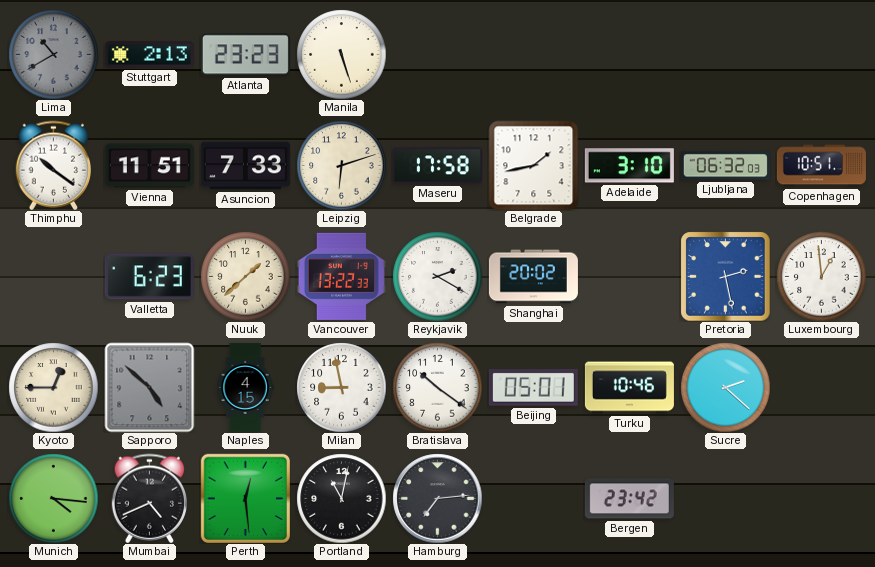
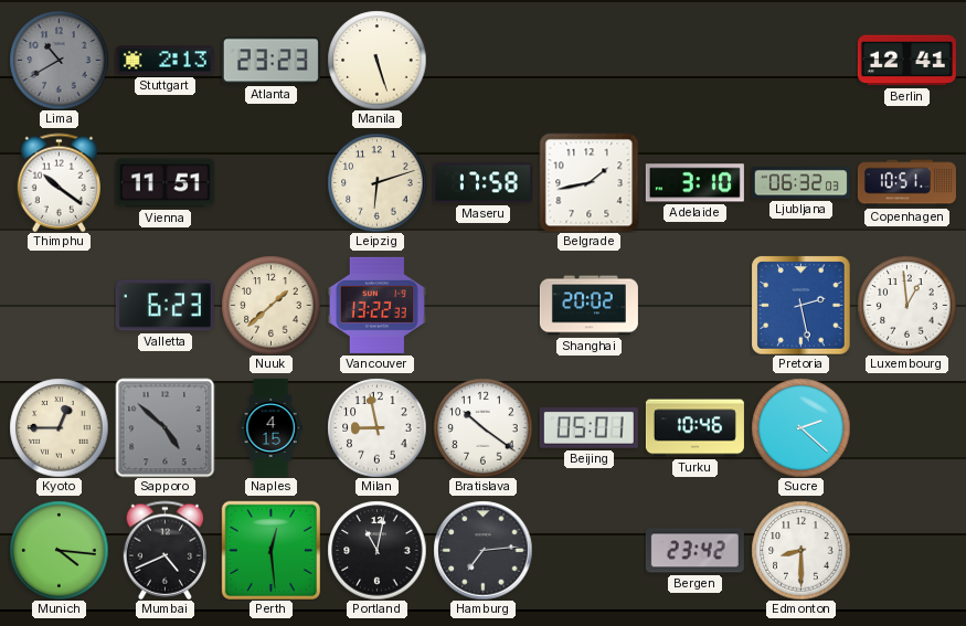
Berlin: none -> 12:41
Asuncion: 7:33 -> none
Reykjavik: 2:20 -> none
Edmonton: none -> 8:30
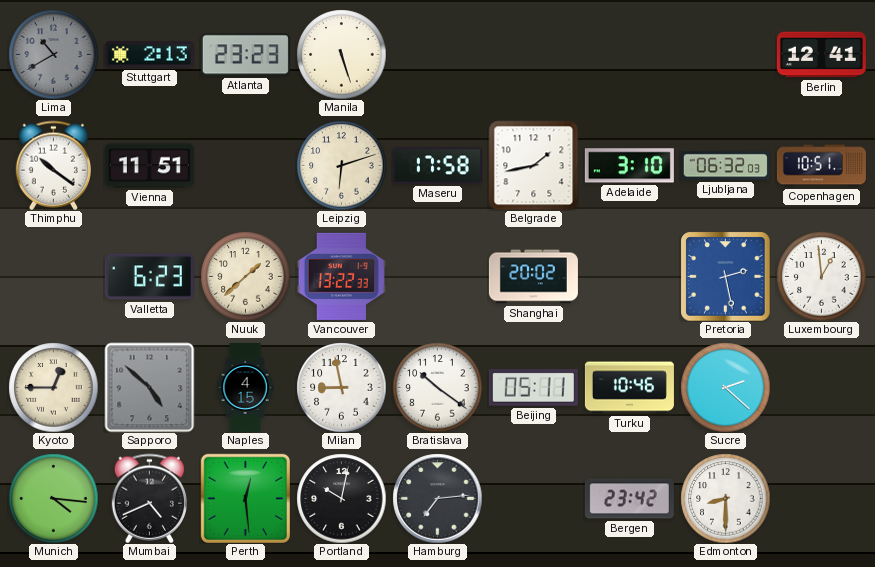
Beijing: 05:01 -> 05:11
Portland: 11:02 -> 10:02
